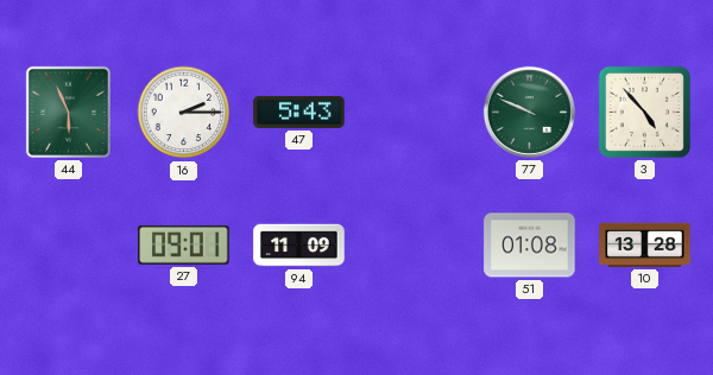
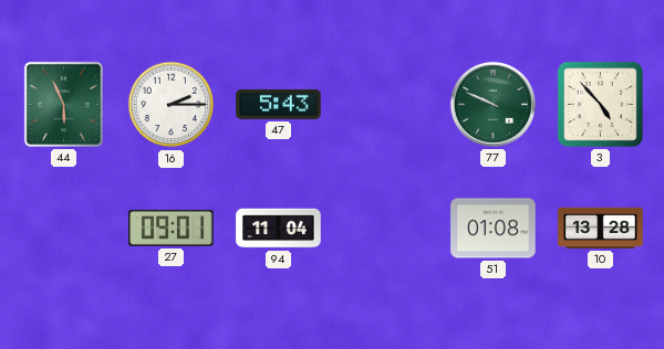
94: 11:09 -> 11:04
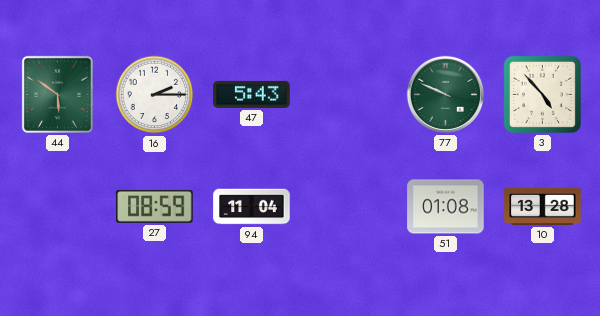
44: 5:56 -> 5:51
27: 09:01 -> 08:59
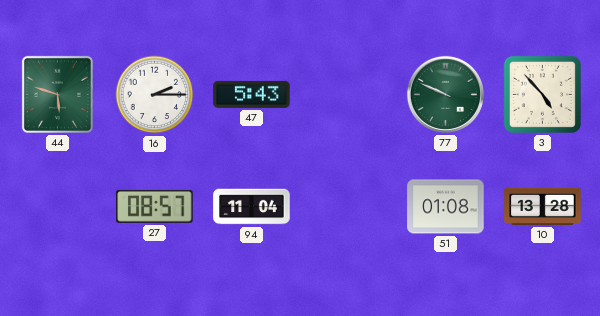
44: 5:51 -> 5:48
27: 08:59 -> 08:57
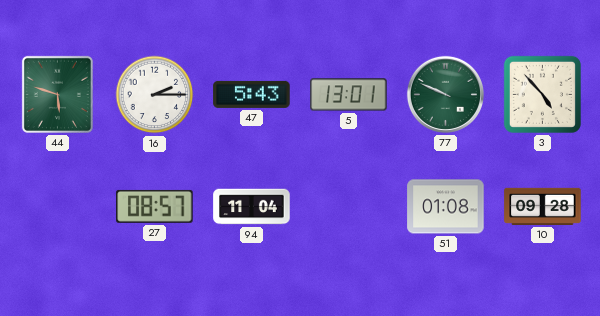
5: none -> 13:01
10: 13:28 -> 09:28
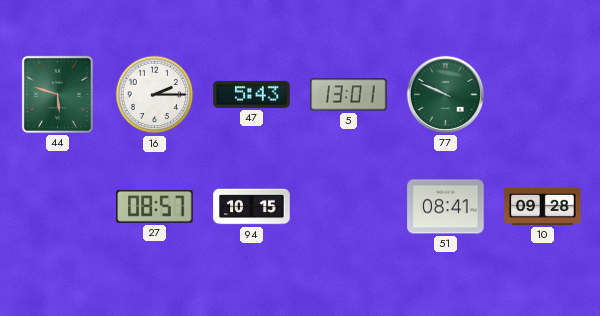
3: 4:53 -> none
94: 11:04 -> 10:15
51: 01:08 -> 08:41
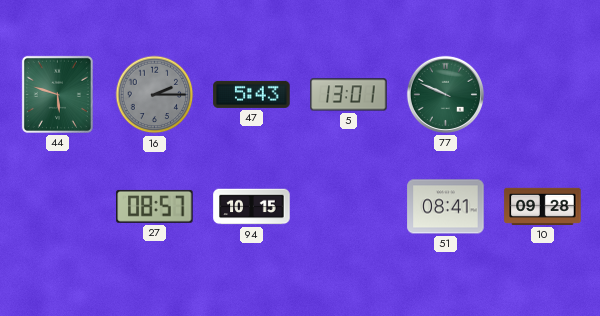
16 dial: white -> grey
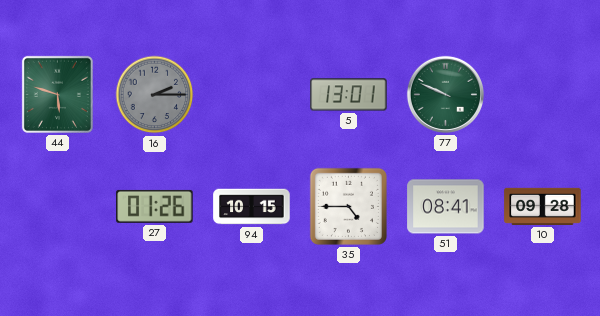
47: 5:43 -> none
27: 08:57 -> 01:26
35: none -> 4:45
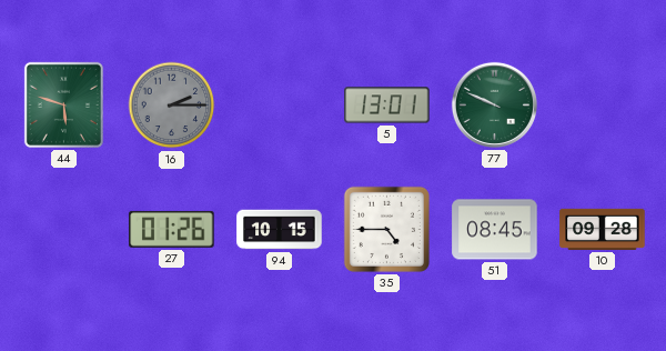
51: 08:41 -> 08:45
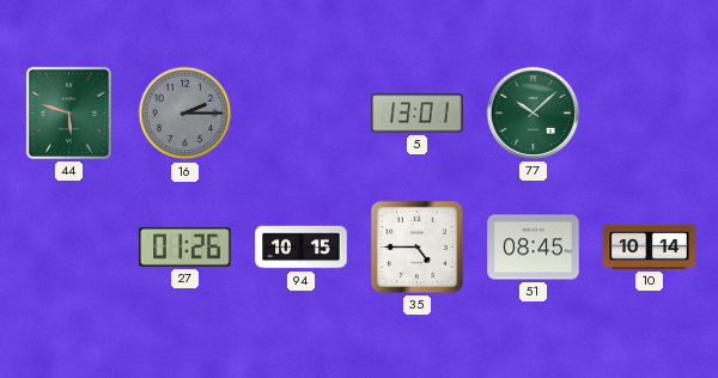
77: 9:49 -> 10:08
10: 09:28 -> 10:14
